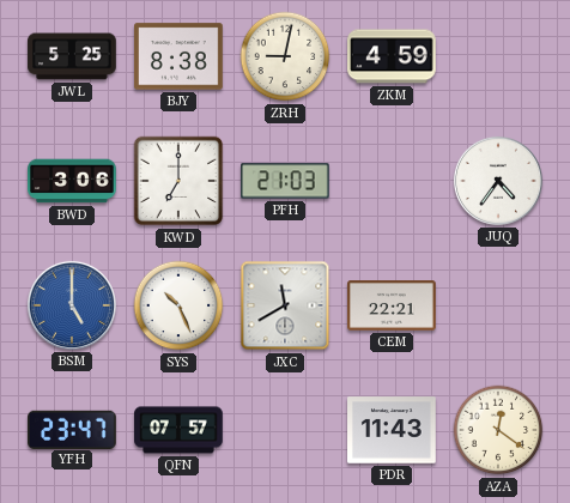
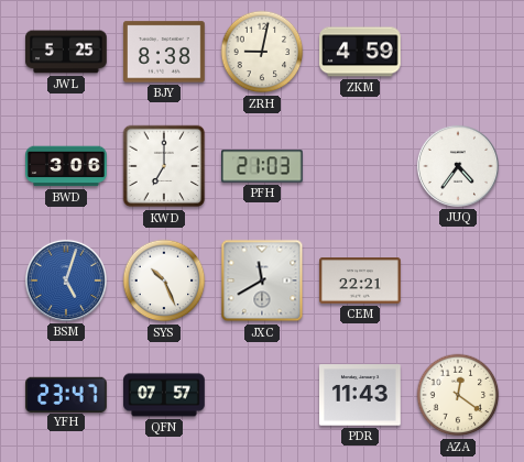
BSM: 5:00 -> 5:03
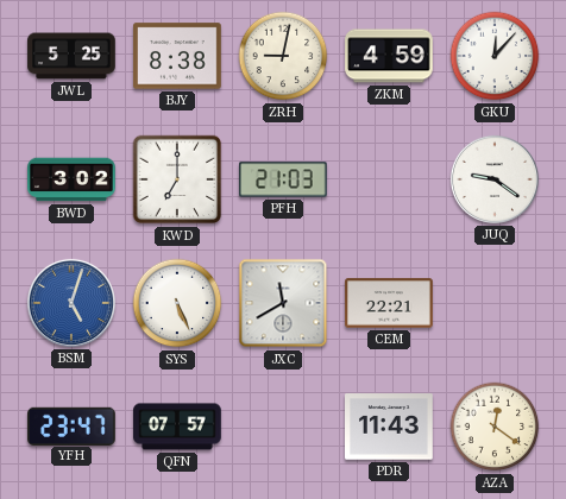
GKU: none -> 12:07
BWD: 3:06 -> 3:02
JUQ: 4:36 -> 9:21
SYS: 10:26 -> 5:26
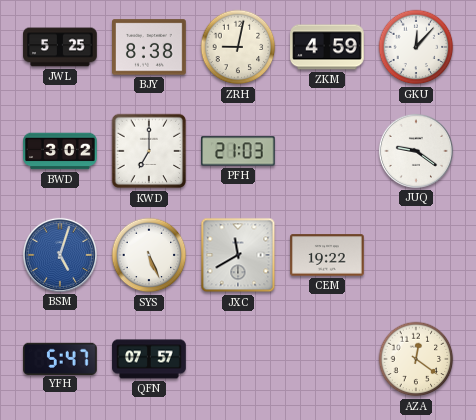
CEM: 22:21 -> 19:22
YFH: 23:47 -> 5:47
PDR: 11:43 -> none
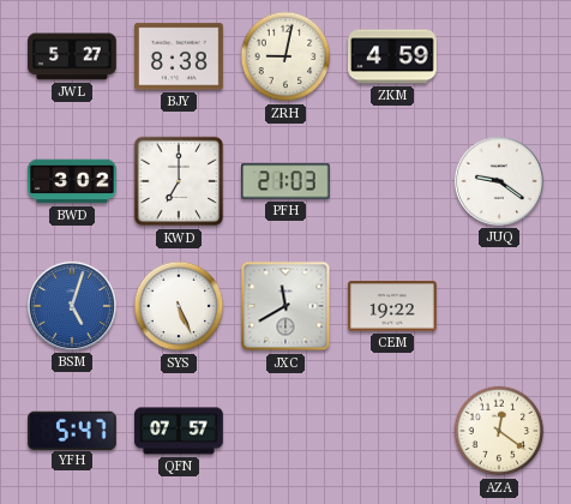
JWL: 5:25 -> 5:27
GKU: 12:07 -> none
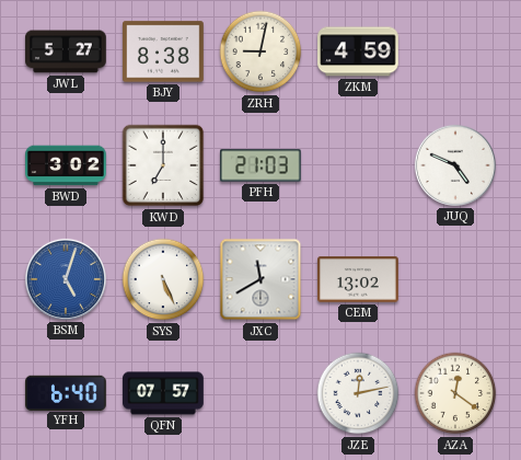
JUQ: 9:21 -> 4:49
CEM: 19:22 -> 13:02
YFH: 5:47 -> 6:40
JZE: none -> 12:13
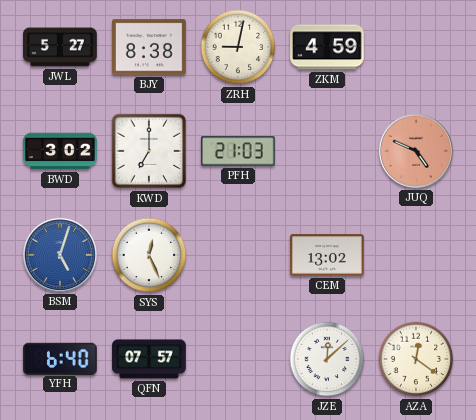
JUQ dial: white -> salmon
SYS: 5:26 -> 12:26
JXC: 11:40 -> none
JZE: 12:13 -> 12:08
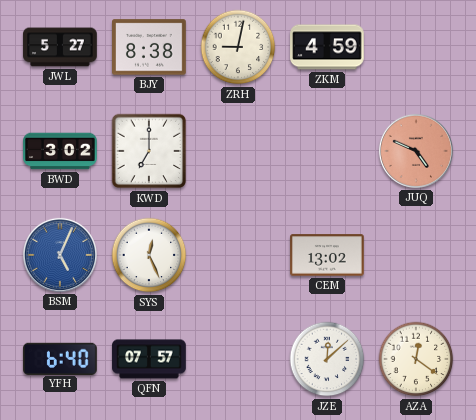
PFH: 21:03 -> none
BSM: 5:03 -> 5:04
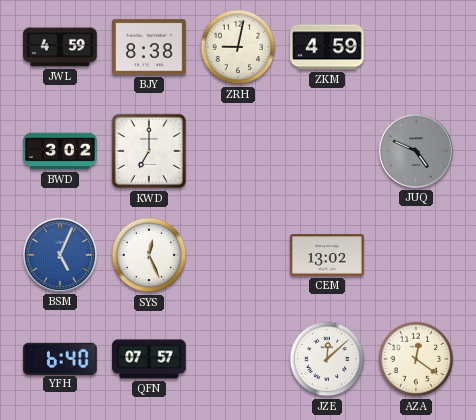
JWL: 5:27 -> 4:59
JUQ dial: salmon -> grey
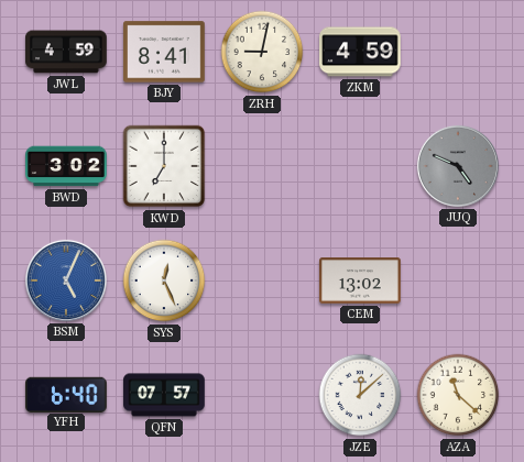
BJY: 8:38 -> 8:41
AZA: 12:21 -> 11:22
